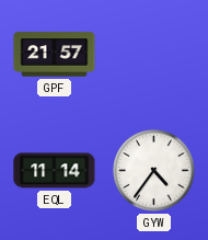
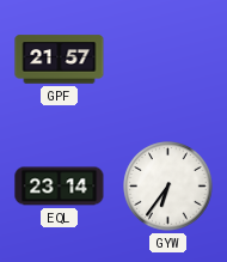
EQL: 11:14 -> 23:14
GYW: 4:36 -> 6:36
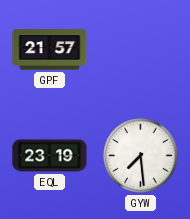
EQL: 23:14 -> 23:19
GYW: 6:36 -> 7:29
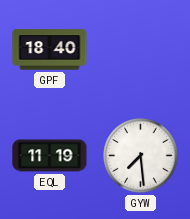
GPF: 21:57 -> 18:40
EQL: 23:19 -> 11:19
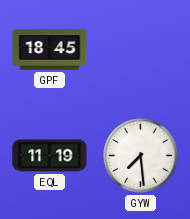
GPF: 18:40 -> 18:45
